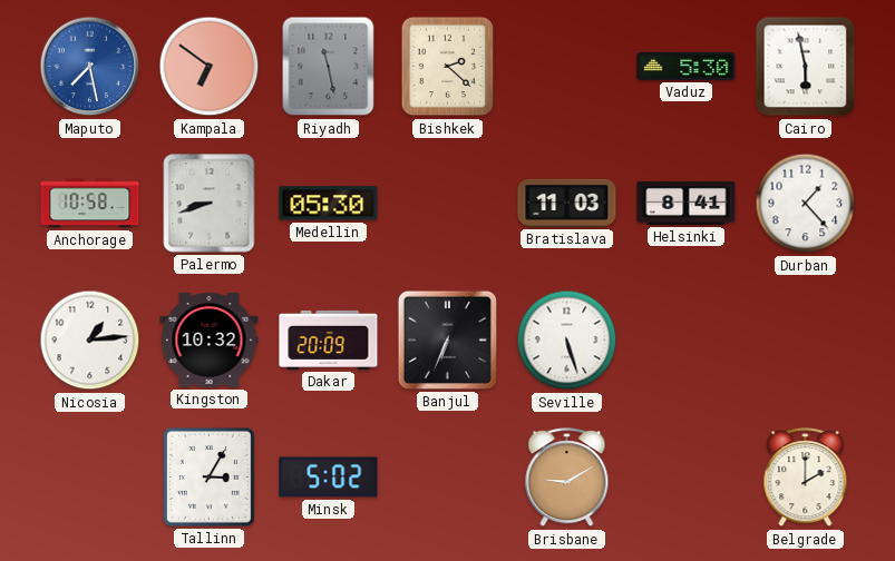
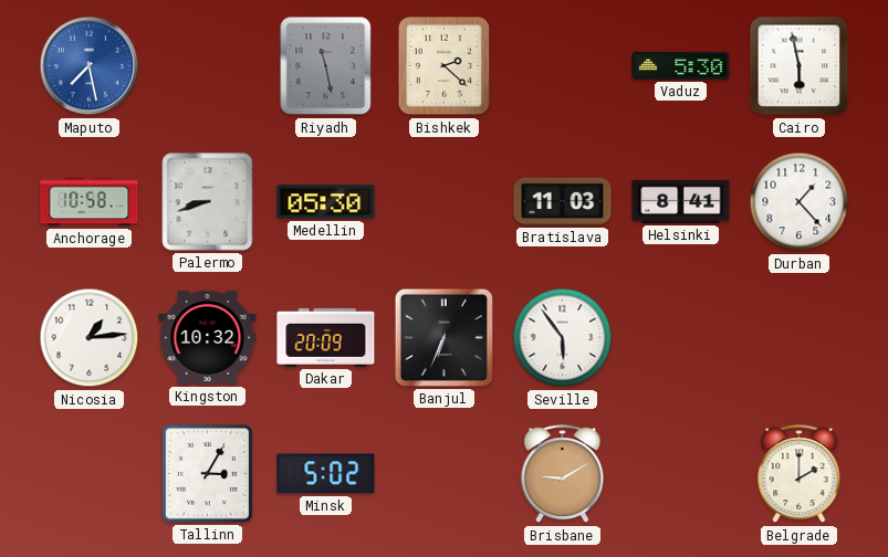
Kampala: 6:51 -> none
Seville: 5:27 -> 5:54
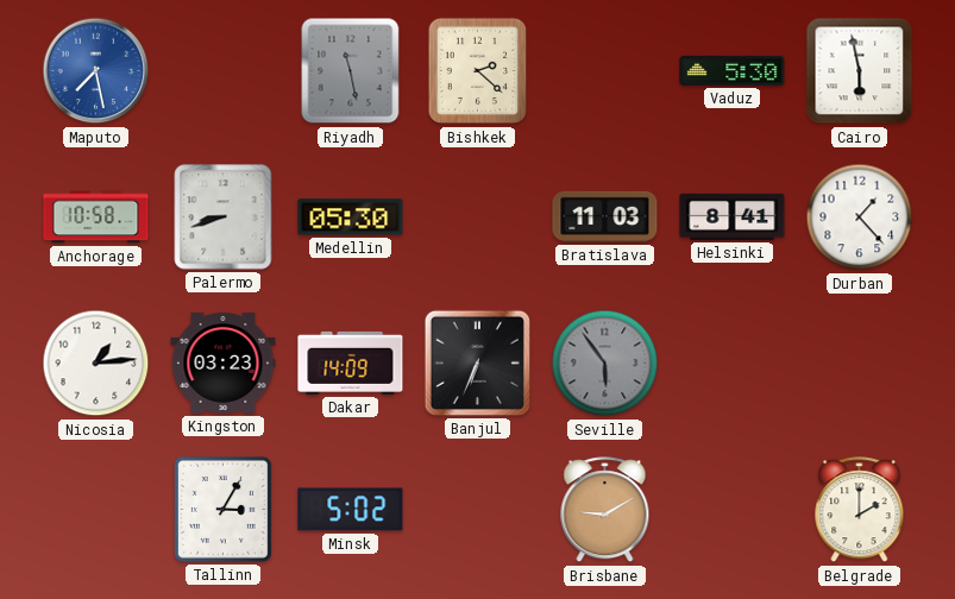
Kingston: 10:32 -> 03:23
Dakar: 20:09 -> 14:09
Seville dial: white -> grey
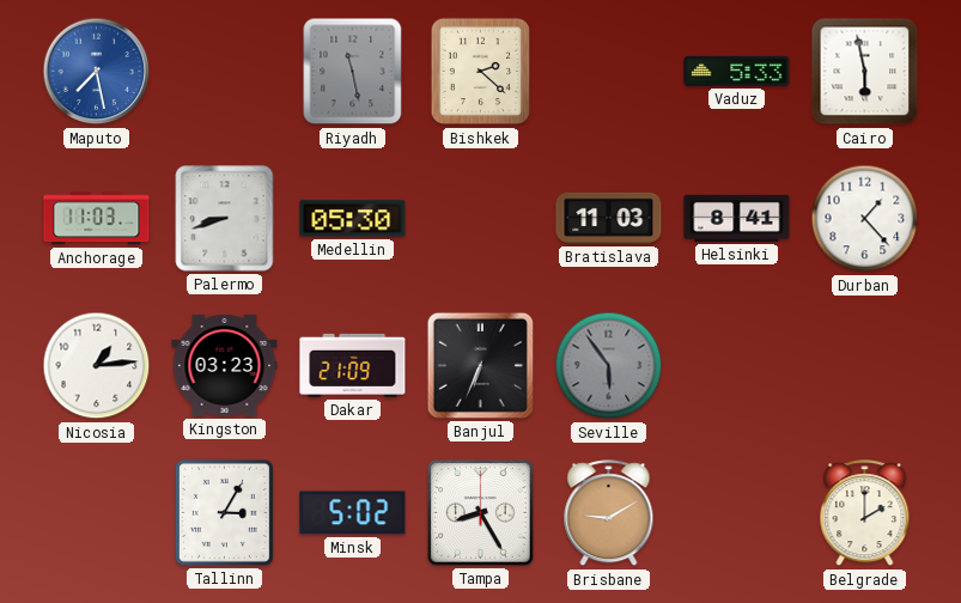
Vaduz: 5:30 -> 5:33
Anchorage: 10:58 -> 11:03
Dakar: 14:09 -> 21:09
Tampa: none -> 8:25
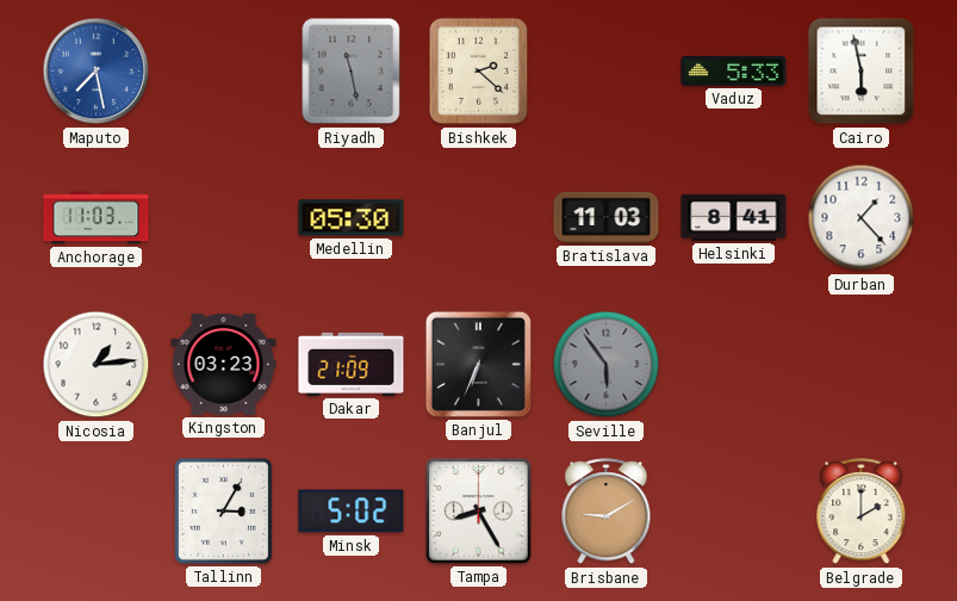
Palermo: 8:42 -> none
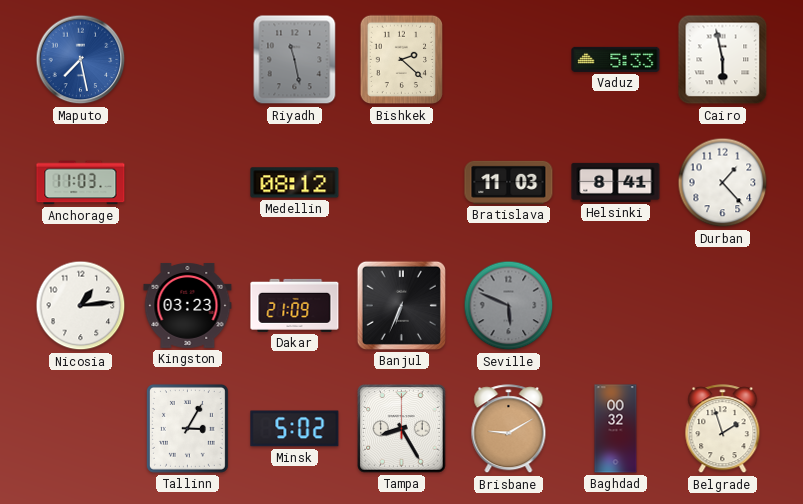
Medellin: 05:30 -> 08:12
Seville: 5:54 -> 5:49
Baghdad: none -> 00:32
Belgrade: 2:00 -> 1:57
